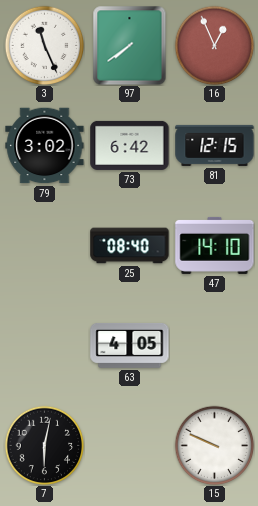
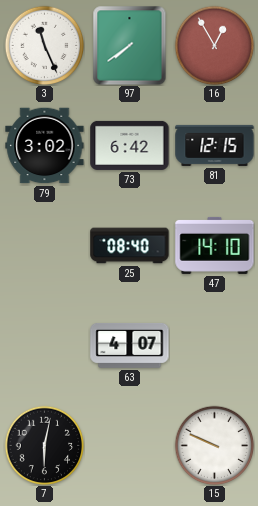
16: 12:56 -> 12:55
63: 4:05 -> 4:07
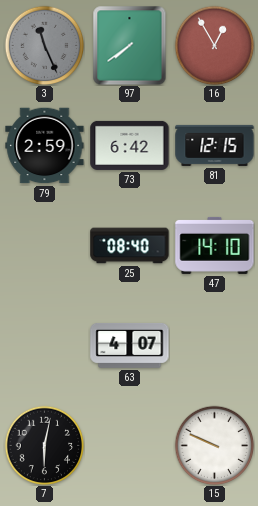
3 dial: white -> grey
79: 3:02 -> 2:59
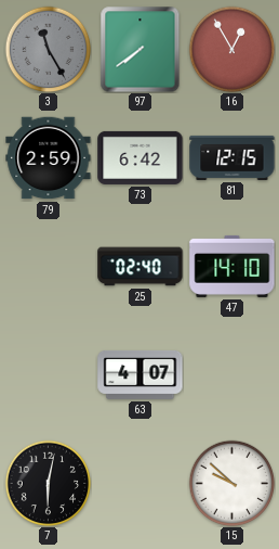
3: 11:26 -> 11:25
25: 08:40 -> 02:40
15: 9:49 -> 9:52
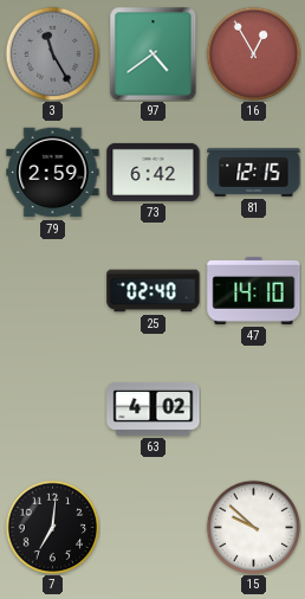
97: 7:39 -> 4:39
63: 4:07 -> 4:02
7: 6:02 -> 7:01
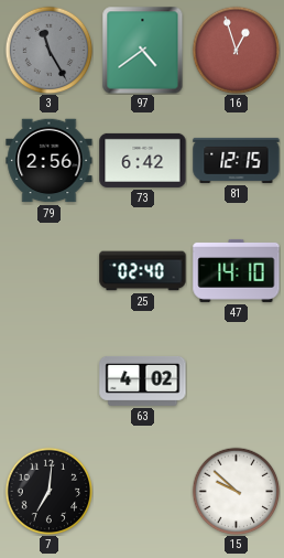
16: 12:55 -> 12:57
79: 2:59 -> 2:56
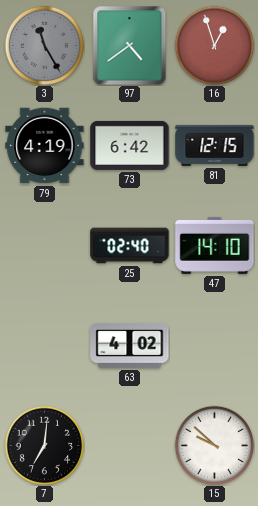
79: 2:56 -> 4:19
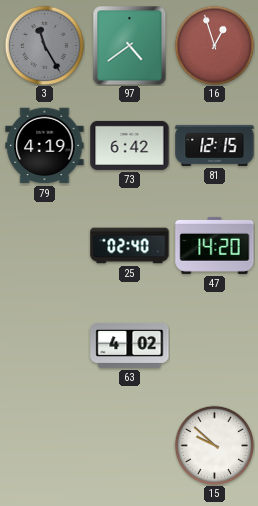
47: 14:10 -> 14:20
7: 7:01 -> none
